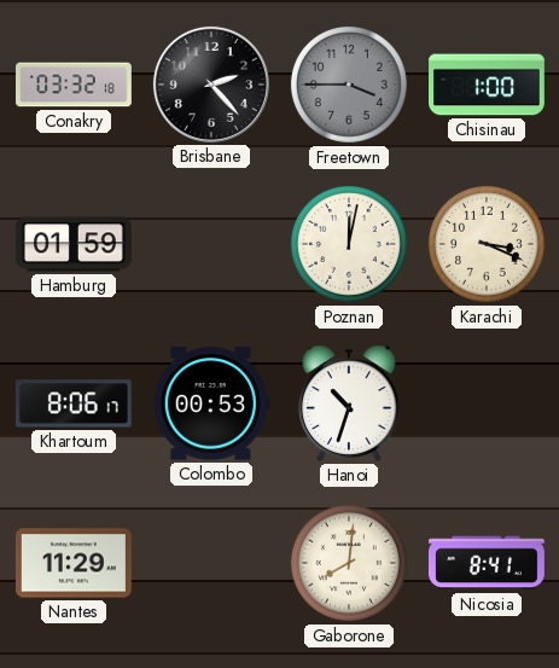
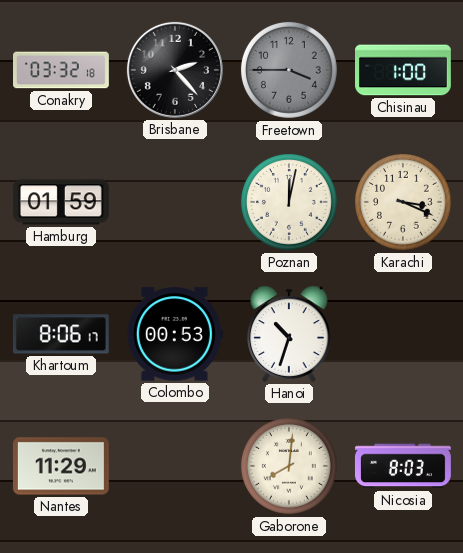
Nicosia: 8:41 -> 8:03
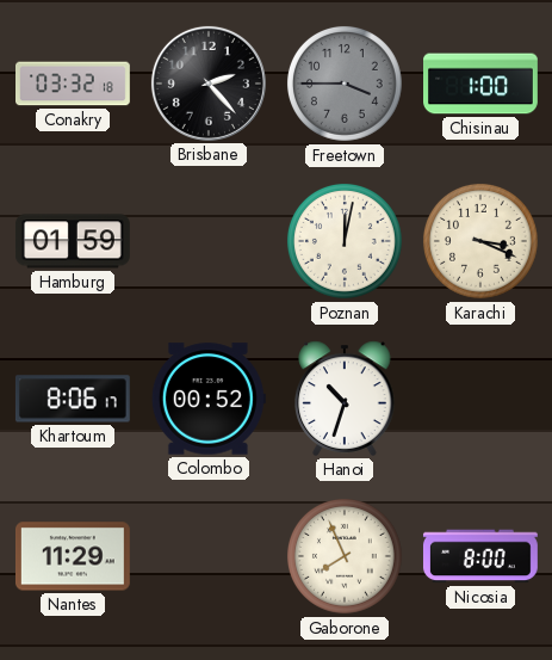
Colombo: 00:53 -> 00:52
Gaborone: 8:01 -> 7:56
Nicosia: 8:03 -> 8:00
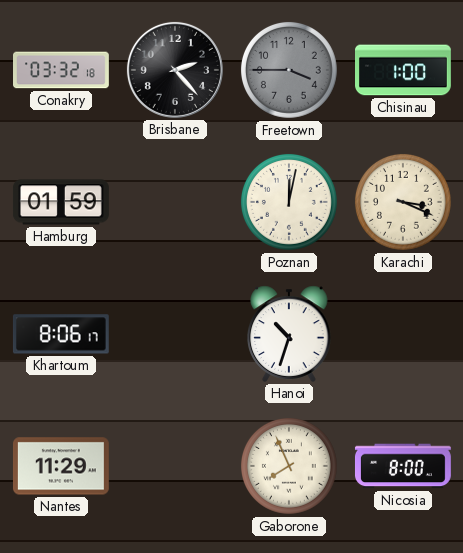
Colombo: 00:52 -> none
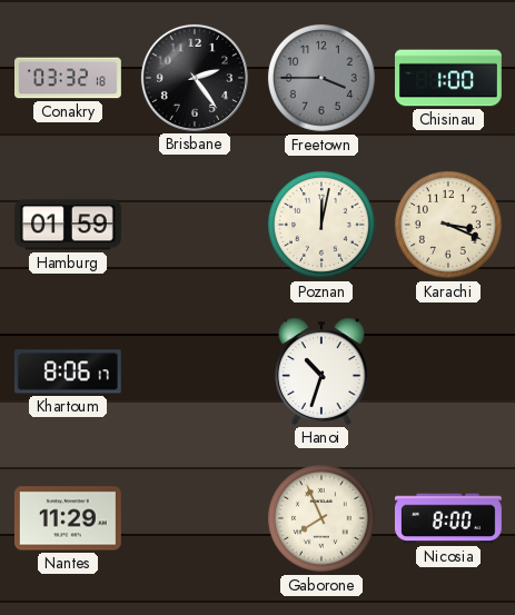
Brisbane: 2:23 -> 2:24
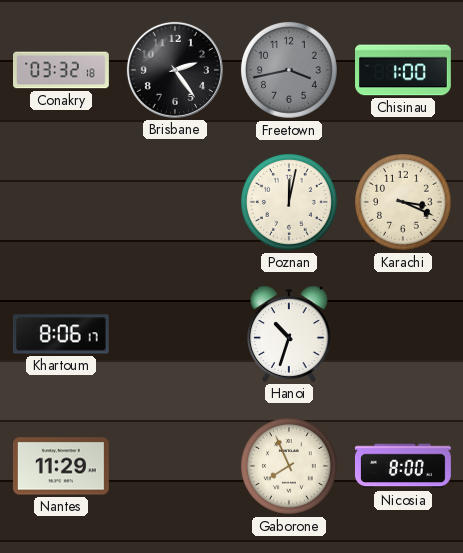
Freetown: 3:45 -> 3:43
Hamburg: 01:59 -> none
